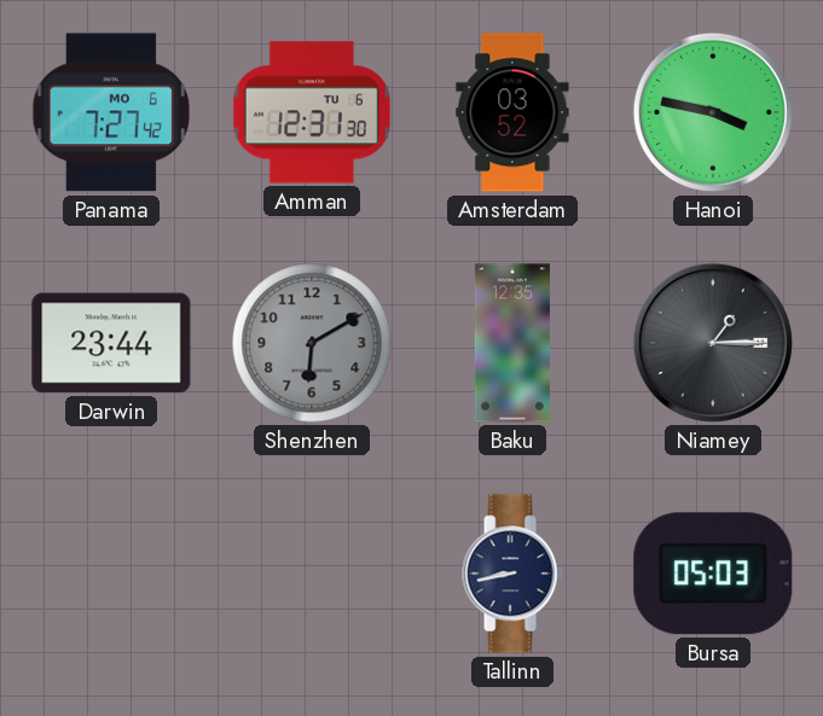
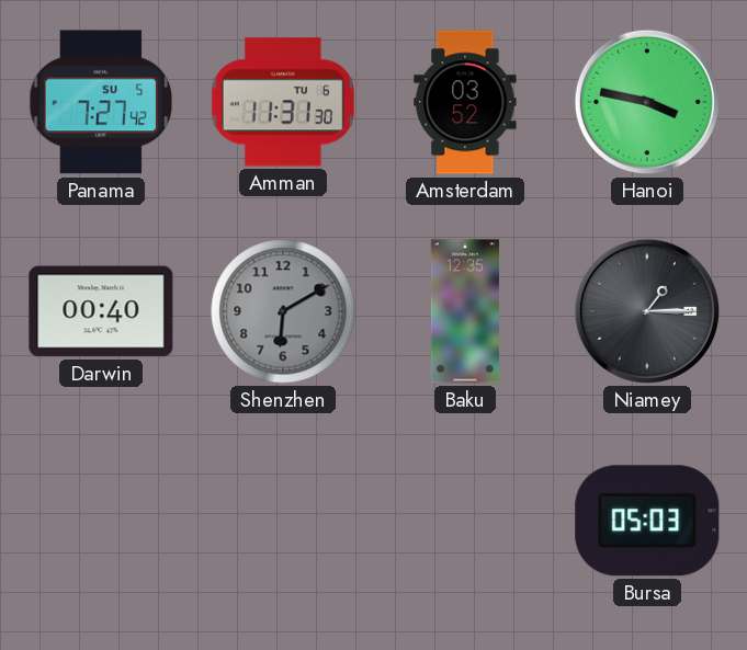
Panama date: MO 6 -> SU 5
Amman: 12:31 -> 11:31
Darwin: 23:44 -> 00:40
Tallinn: 8:43 -> none
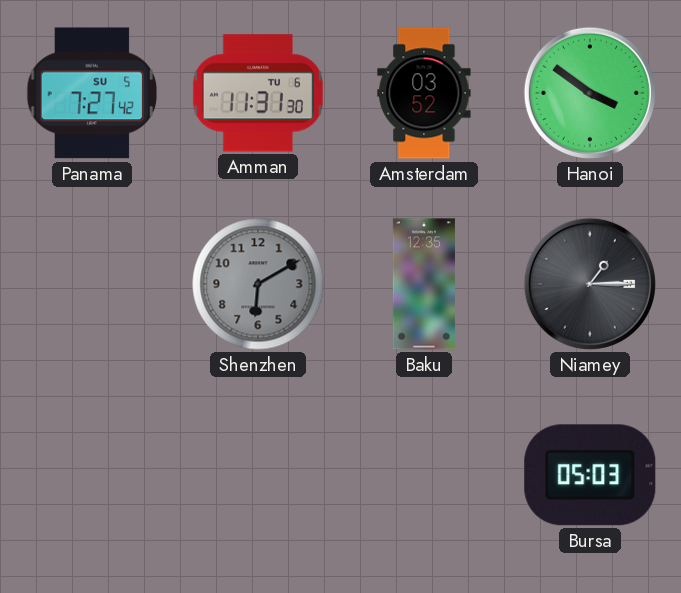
Hanoi: 3:47 -> 3:51
Darwin: 00:40 -> none
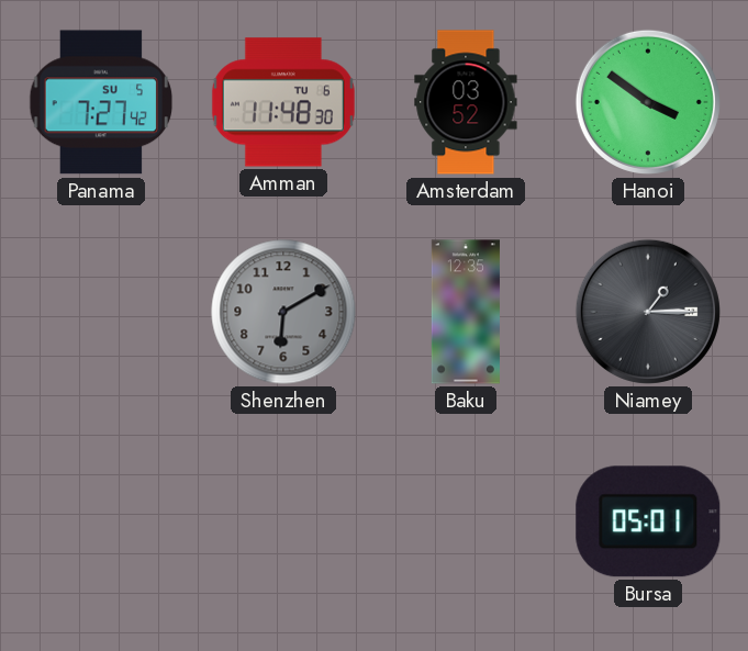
Amman: 11:31 -> 11:48
Bursa: 05:03 -> 05:01
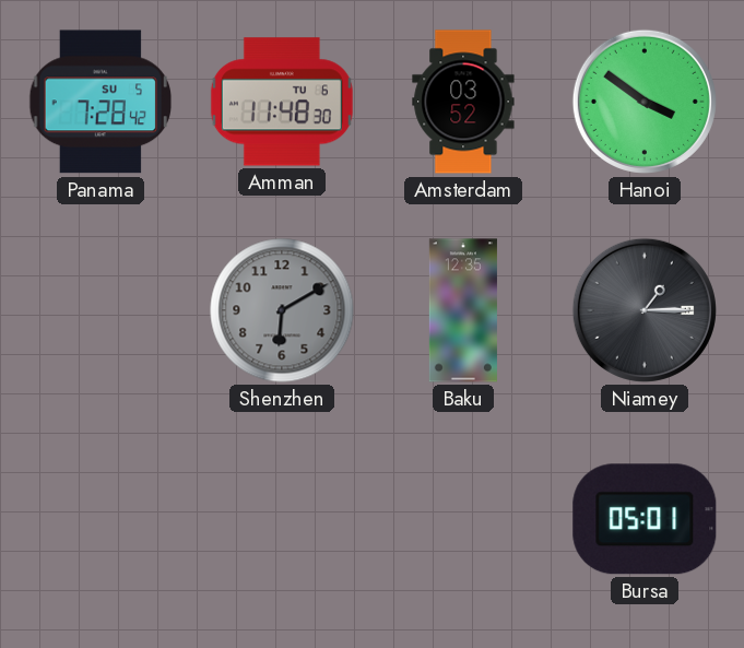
Panama: 7:27 -> 7:28
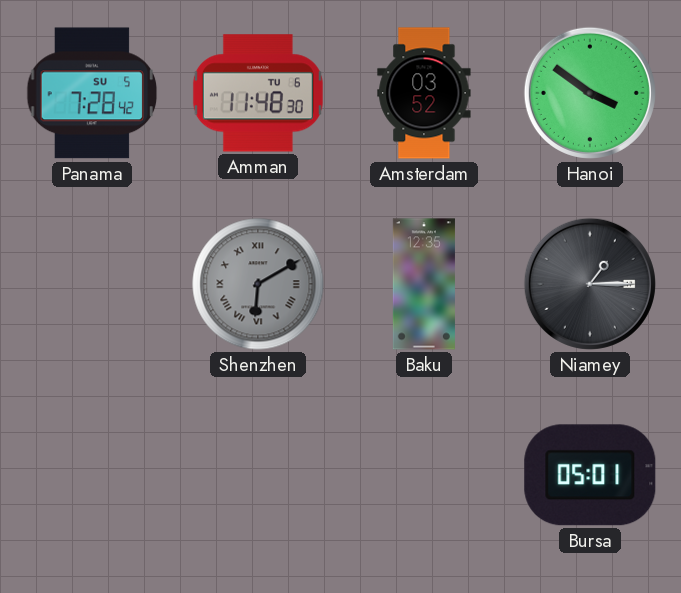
Shenzhen numerals: Arabic -> Roman
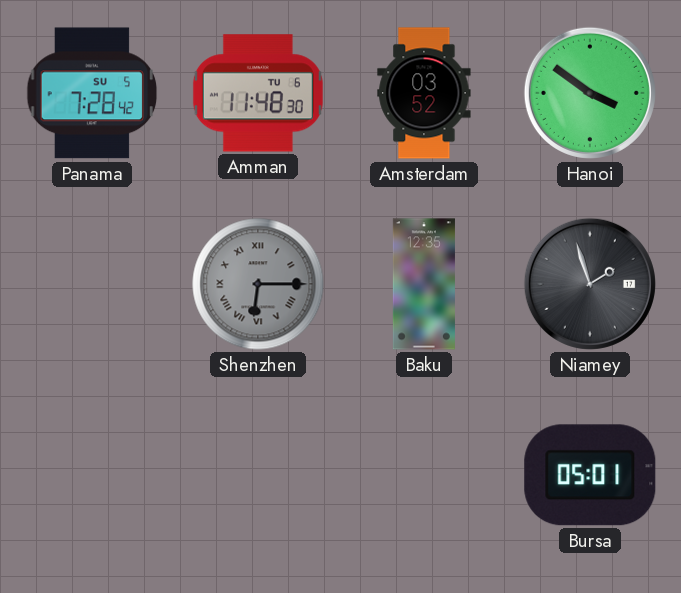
Shenzhen: 6:10 -> 6:15
Niamey: 1:15 -> 1:57
